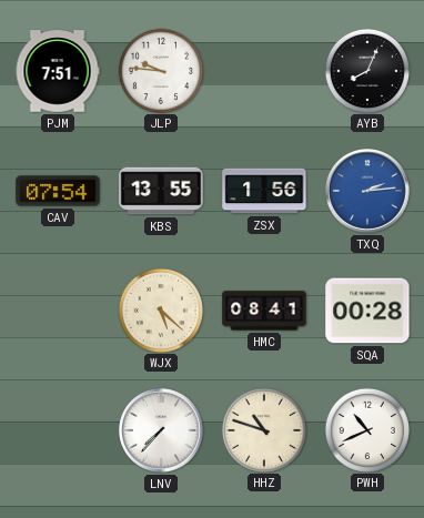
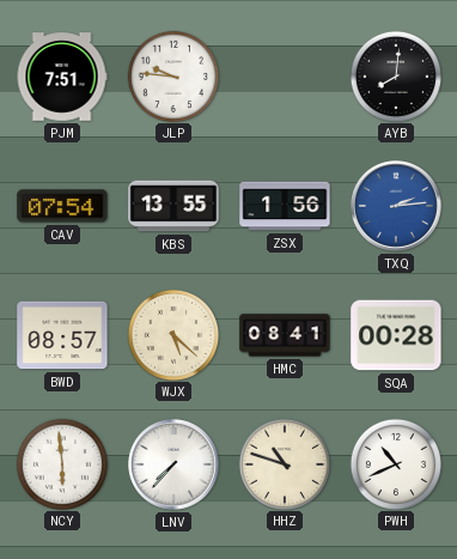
AYB: 8:04 -> 8:01
BWD: none -> 08:57
NCY: none -> 5:59
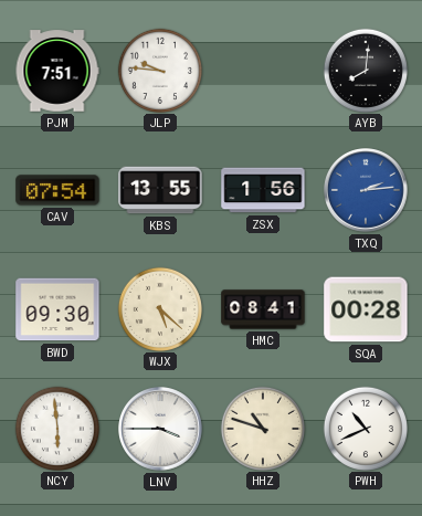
BWD: 08:57 -> 09:30
LNV: 7:37 -> 3:45
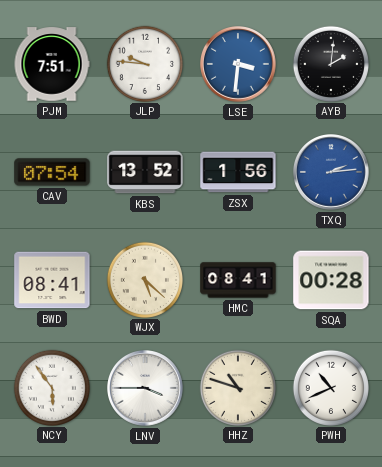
LSE: none -> 3:31
AYB: 8:01 -> 2:01
KBS: 13:55 -> 13:52
BWD: 09:30 -> 08:41
NCY: 5:59 -> 5:54
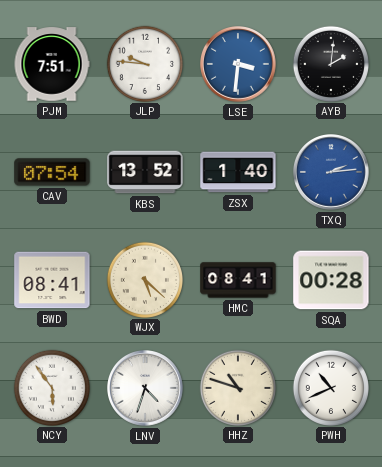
ZSX: 1:56 -> 1:40
LNV: 3:45 -> 4:33
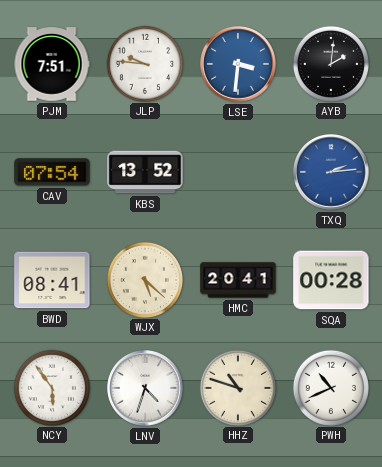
ZSX: 1:40 -> none
HMC: 08:41 -> 20:41
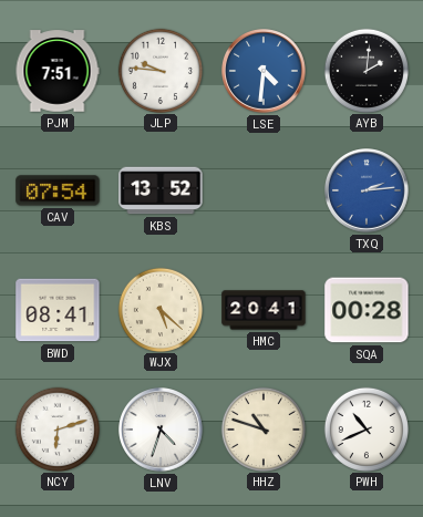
LSE: 3:31 -> 4:31
NCY: 5:54 -> 6:12
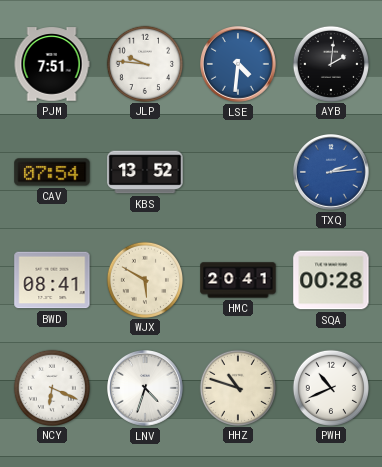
WJX: 5:22 -> 5:50
NCY: 6:12 -> 6:19
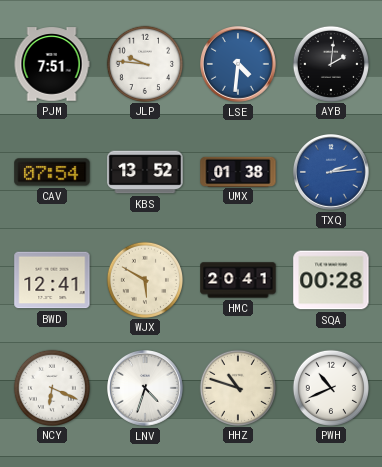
UMX: none -> 01:38
BWD: 08:41 -> 12:41
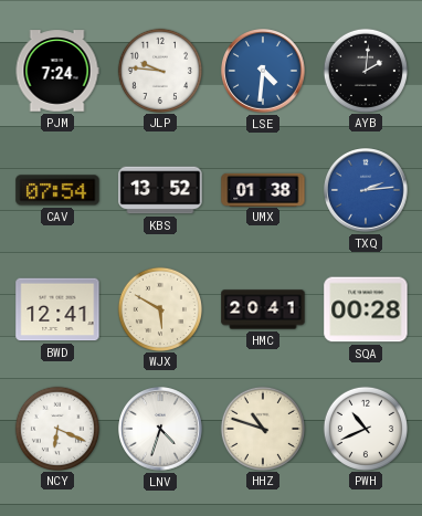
PJM: 7:51 -> 7:24
